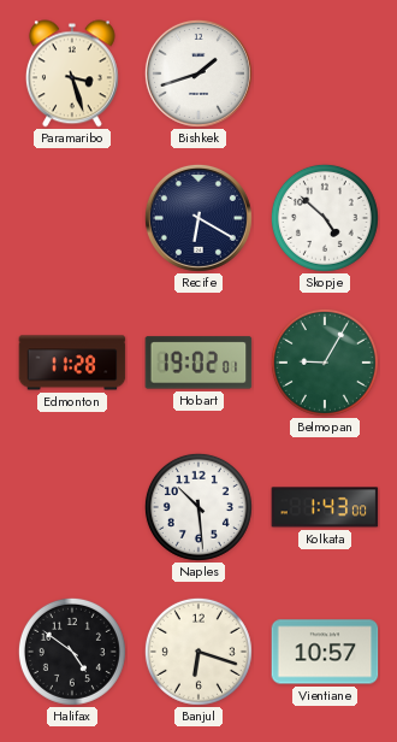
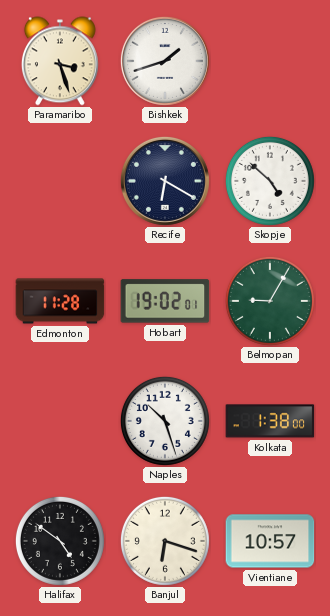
Naples: 10:29 -> 10:27
Kolkata: 1:43 -> 1:38
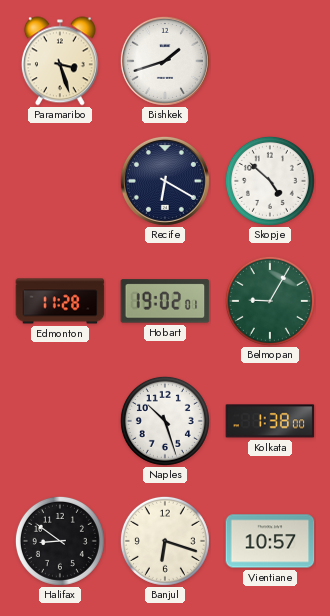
Halifax: 4:51 -> 8:51
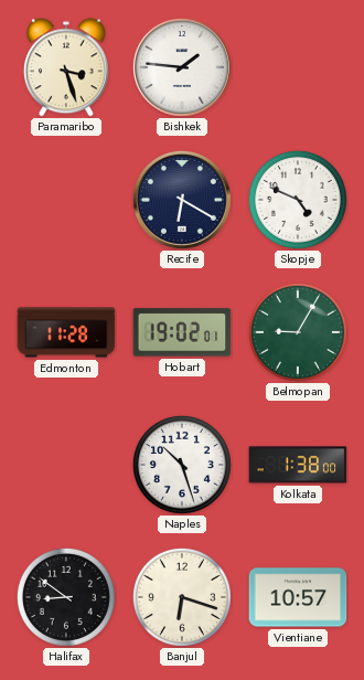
Bishkek: 1:42 -> 1:46
Skopje: 4:52 -> 4:49
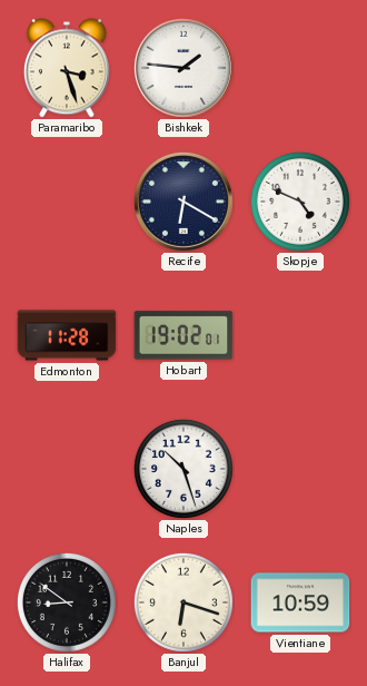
Belmopan: 9:05 -> none
Kolkata: 1:38 -> none
Vientiane: 10:57 -> 10:59
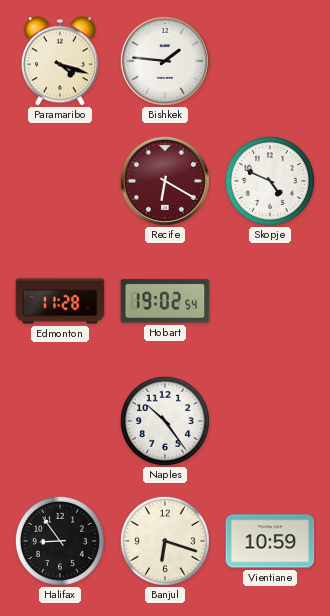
Paramaribo: 3:27 -> 4:18
Recife dial: navy -> burgundy
Hobart: 19:02:01 -> 19:02:54
Naples: 10:27 -> 10:24
Halifax: 8:51 -> 8:54
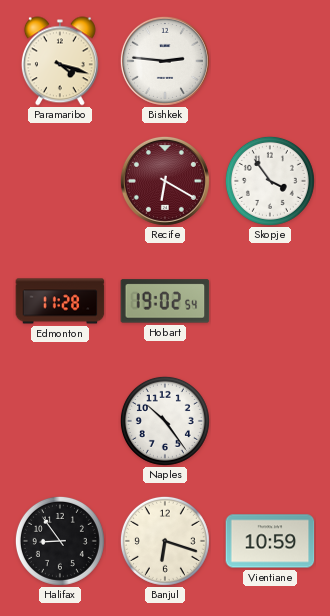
Bishkek: 1:46 -> 2:46
Skopje: 4:49 -> 3:54
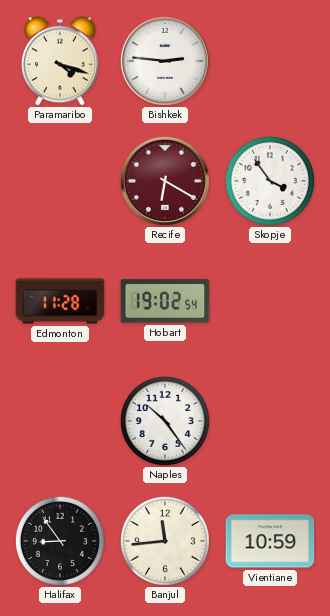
Banjul: 6:18 -> 11:44
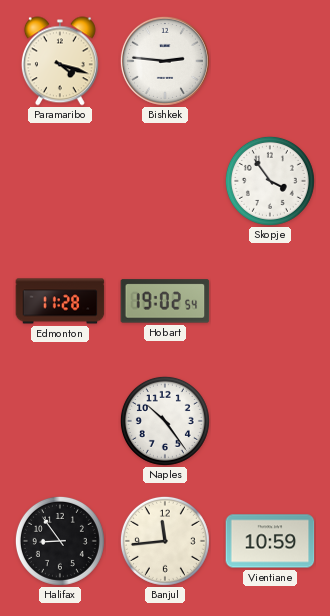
Recife: 6:20 -> none
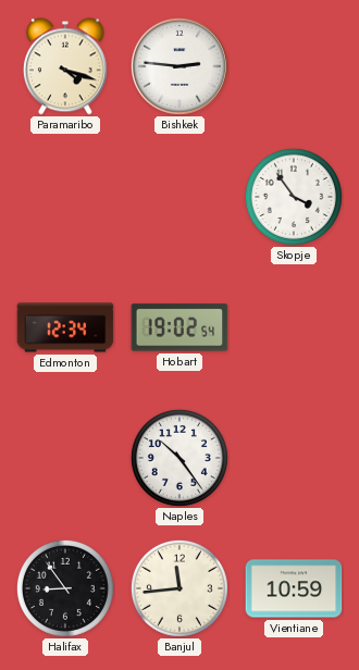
Edmonton: 11:28 -> 12:34
